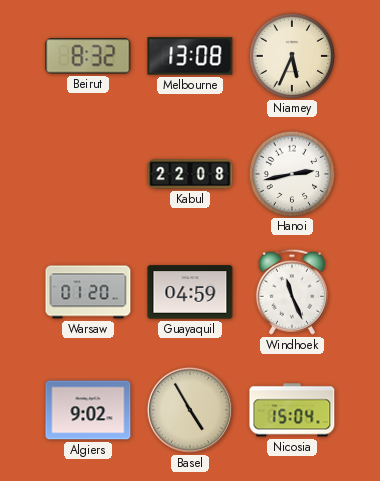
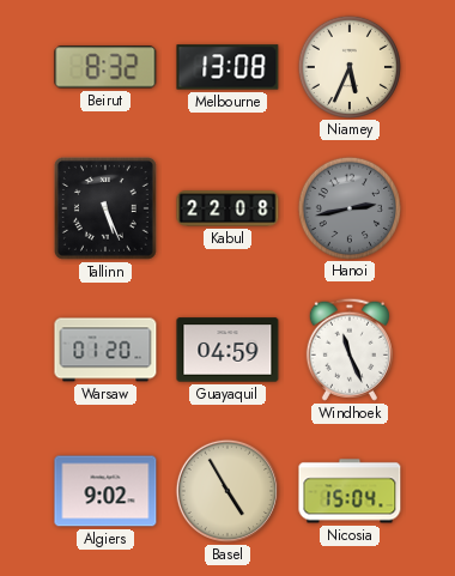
Tallinn: none -> 5:26
Hanoi dial: white -> grey
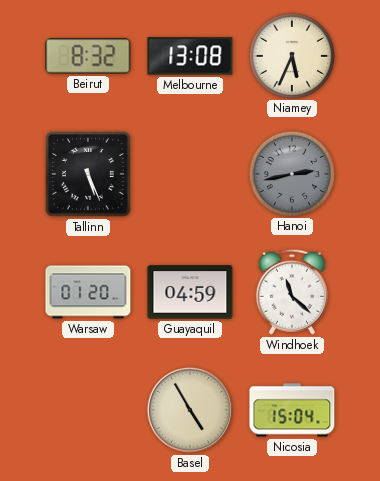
Kabul: 22:08 -> none
Windhoek: 11:26 -> 11:22
Algiers: 9:02 -> none
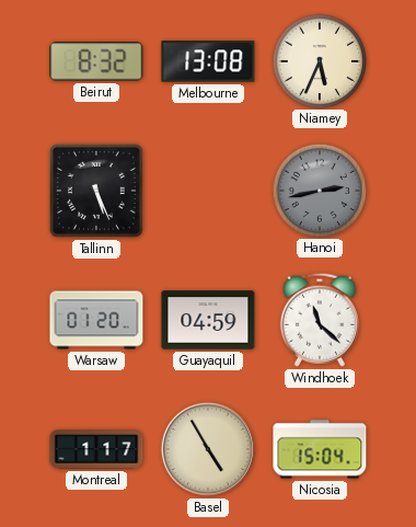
Montreal: none -> 1:17
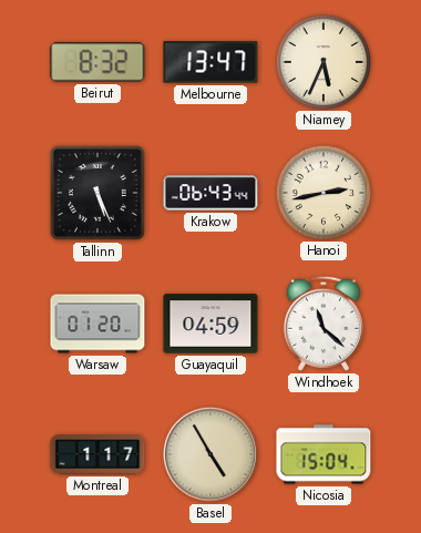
Melbourne: 13:08 -> 13:47
Krakow: none -> 06:43
Hanoi dial: grey -> cream
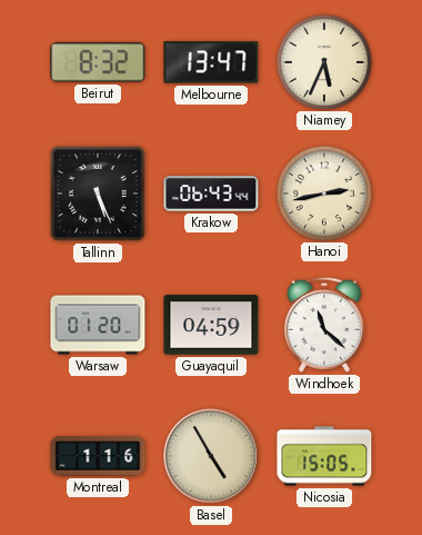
Montreal: 1:17 -> 1:16
Nicosia: 15:04 -> 15:05
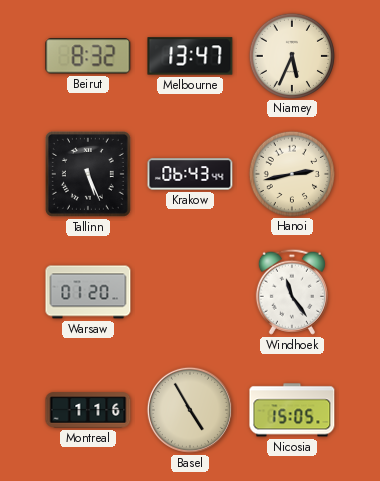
Guayaquil: 04:59 -> none
Windhoek: 11:22 -> 11:24
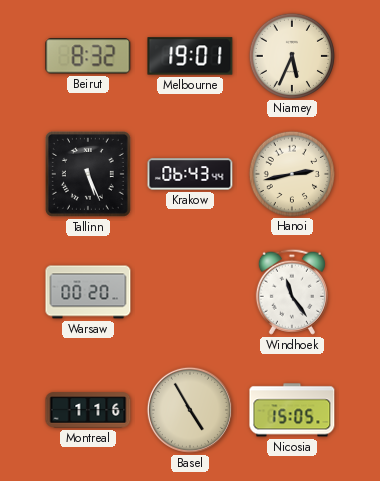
Melbourne: 13:47 -> 19:01
Warsaw: 01:20 -> 00:20
